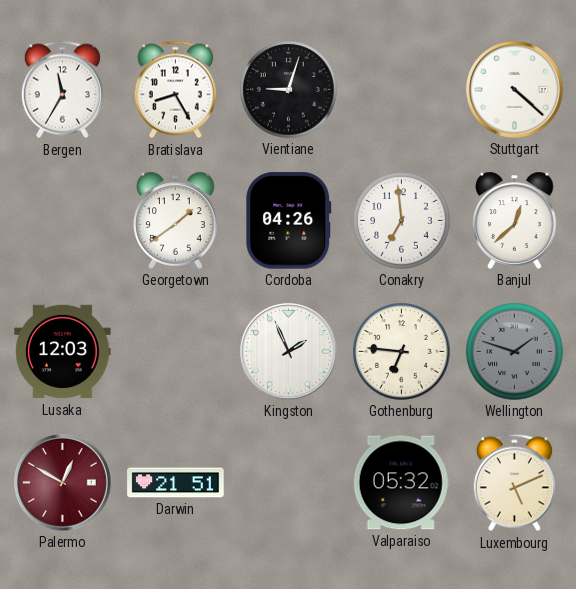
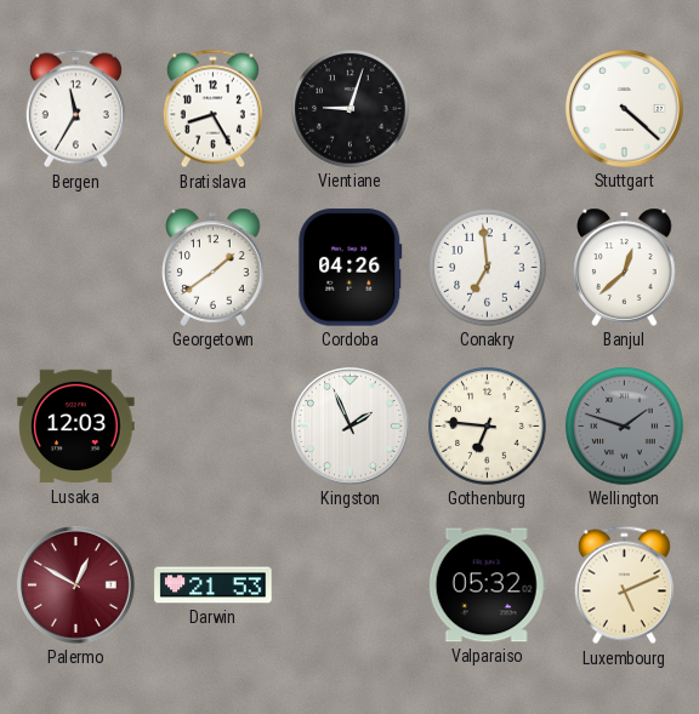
Darwin: 21:51 -> 21:53
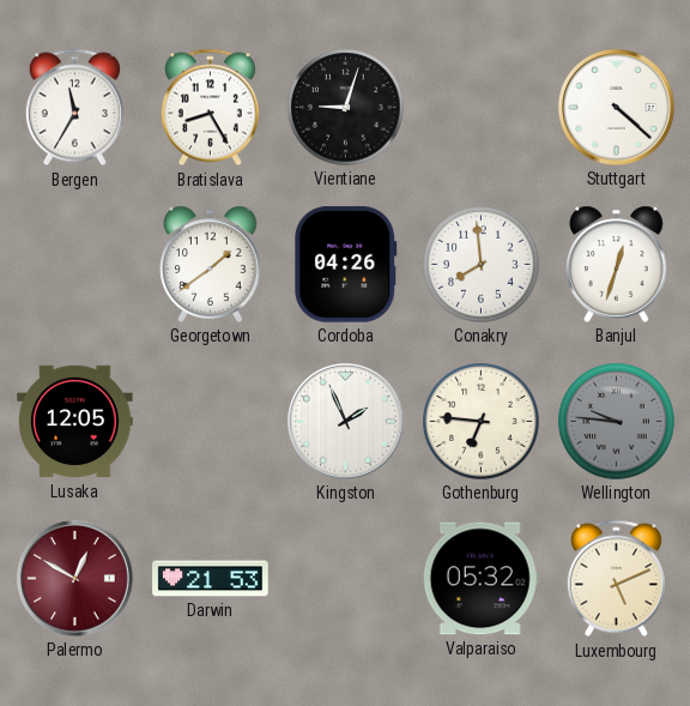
Conakry: 6:59 -> 7:59
Banjul: 12:38 -> 12:33
Lusaka: 12:03 -> 12:05
Wellington: 1:48 -> 9:46
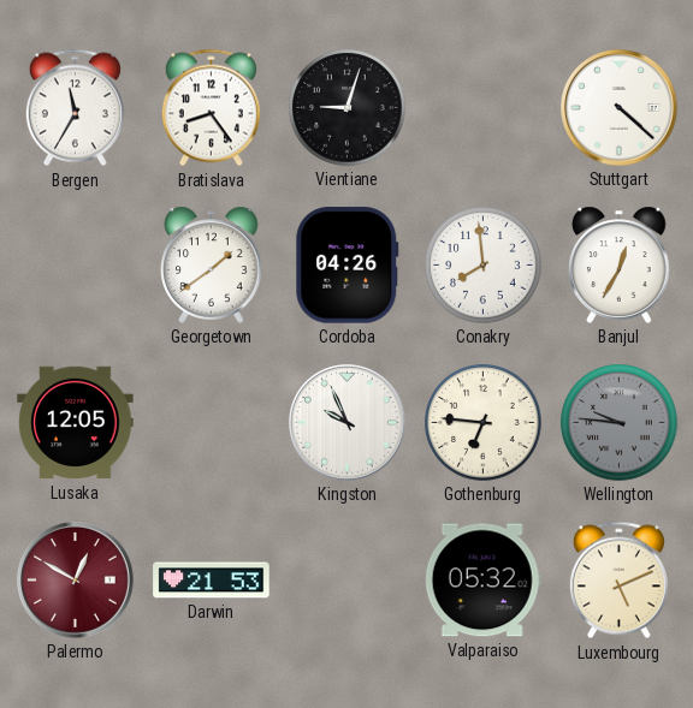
Bratislava: 8:25 -> 8:24
Banjul: 12:33 -> 12:35
Kingston: 1:56 -> 9:56
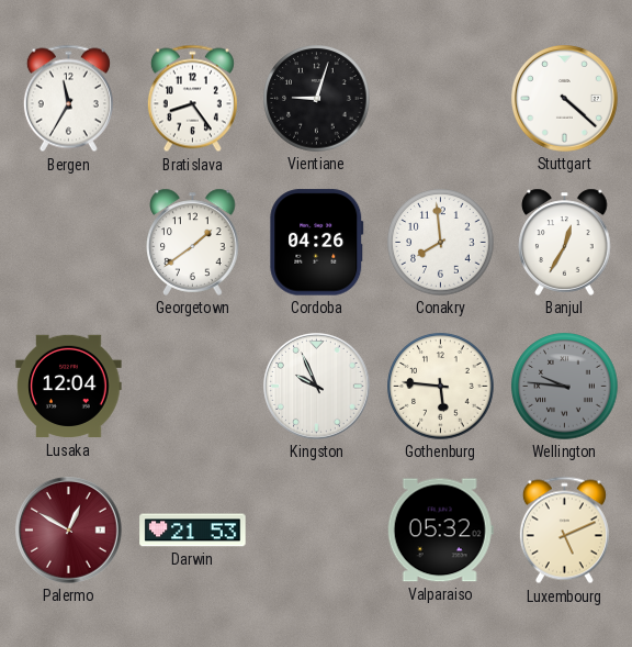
Lusaka: 12:05 -> 12:04
Gothenburg: 6:46 -> 5:46
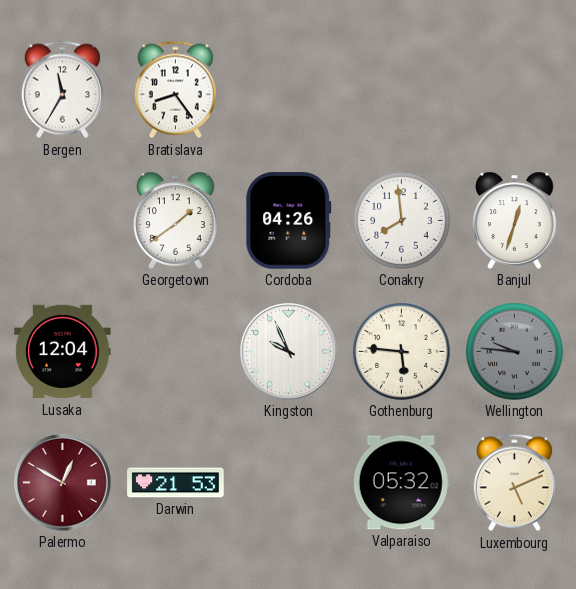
Vientiane: 9:03 -> none
Stuttgart: 4:22 -> none
Banjul: 12:35 -> 12:33
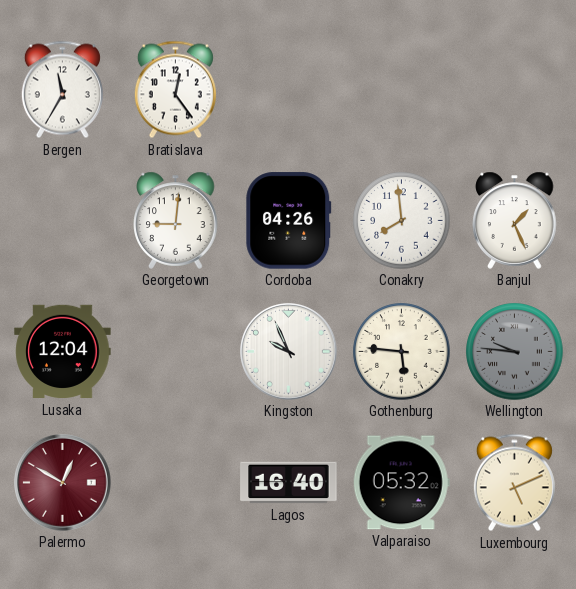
Bratislava: 8:24 -> 12:24
Georgetown: 1:39 -> 9:01
Banjul: 12:33 -> 1:26
Darwin: 21:53 -> none
Lagos: none -> 16:40
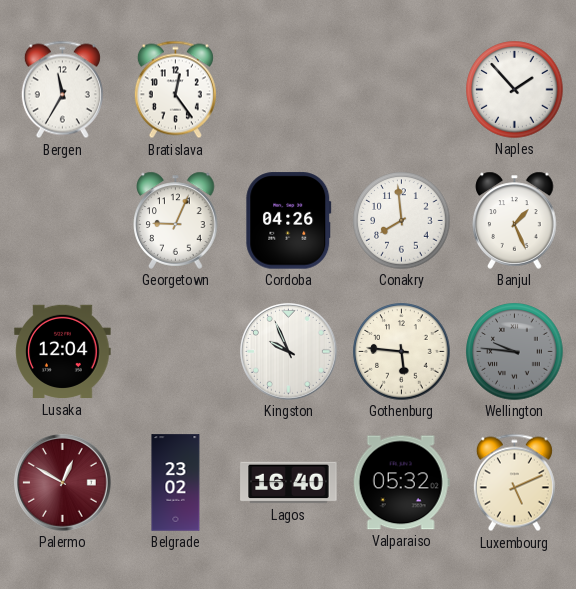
Naples: none -> 1:53
Georgetown: 9:01 -> 9:04
Belgrade: none -> 23:02
